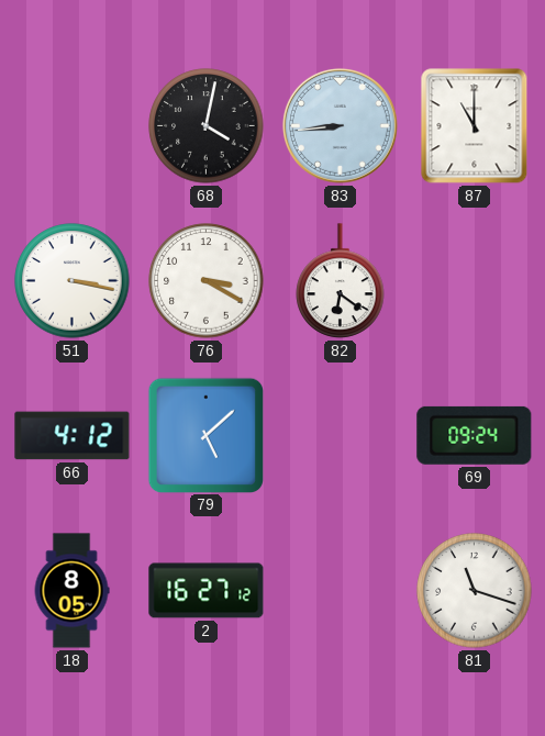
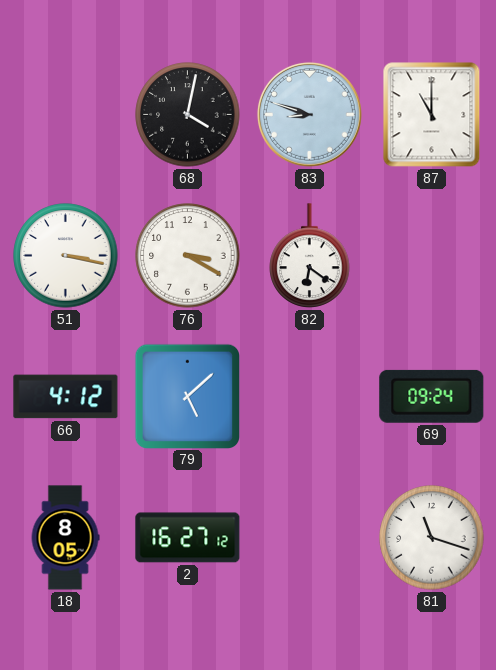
83: 8:44 -> 8:48
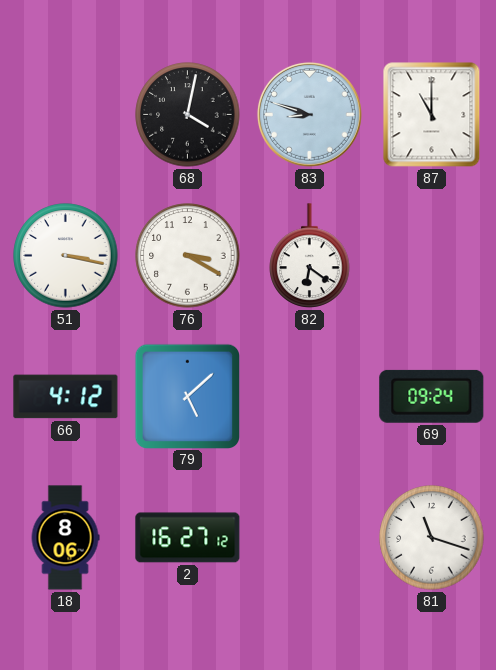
18: 8:05 -> 8:06
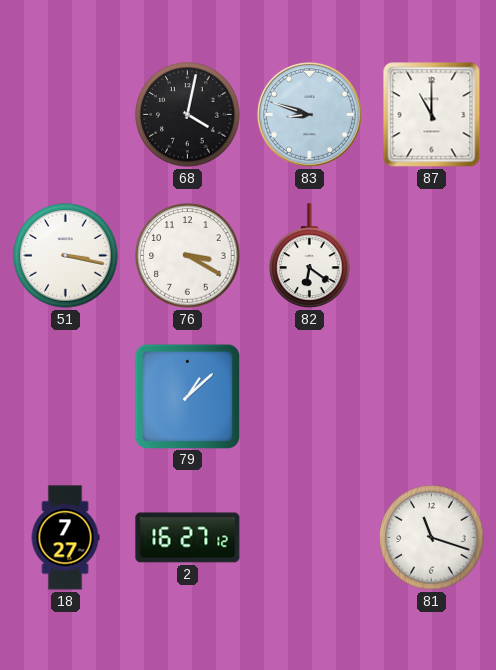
66: 4:12 -> none
79: 5:08 -> 1:08
69: 09:24 -> none
18: 8:06 -> 7:27
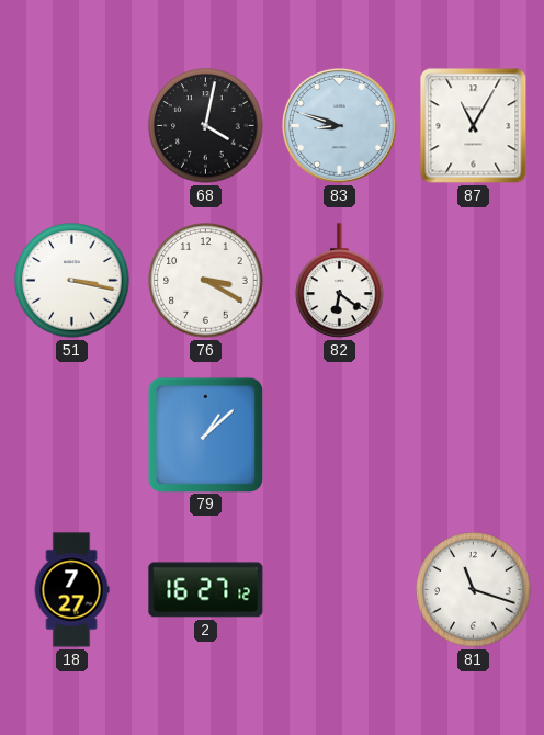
87: 11:00 -> 11:05
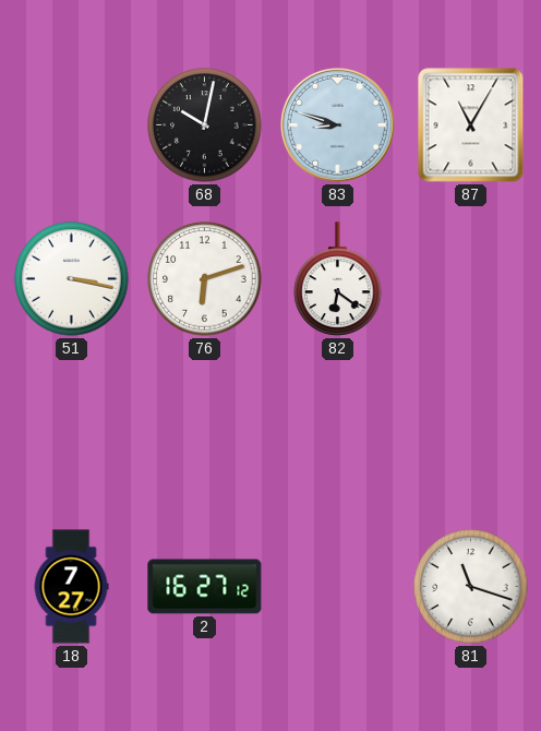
68: 4:02 -> 10:02
76: 3:20 -> 6:12
79: 1:08 -> none
